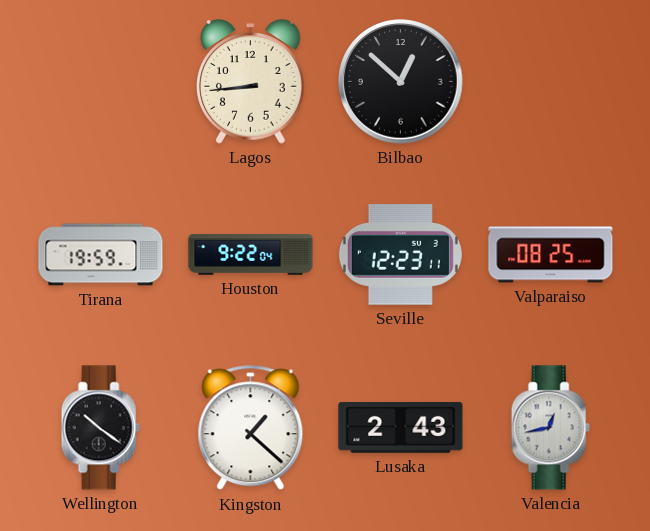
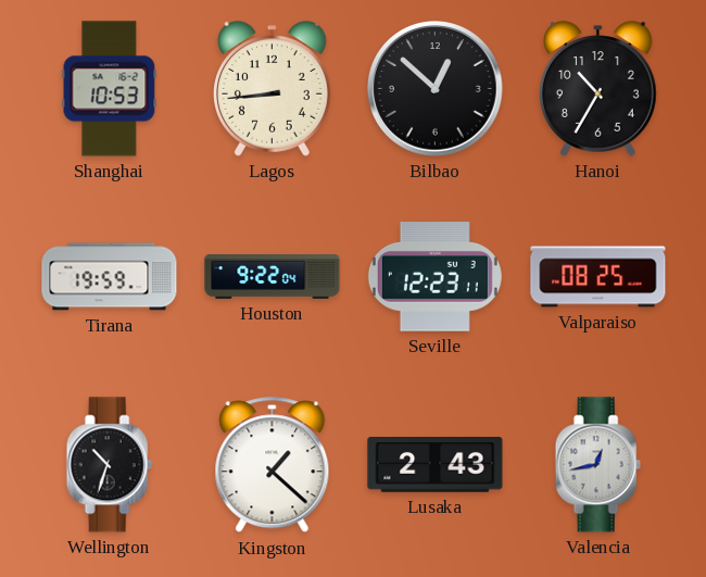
Shanghai: none -> 10:53
Hanoi: none -> 10:35
Wellington: 10:21 -> 10:33
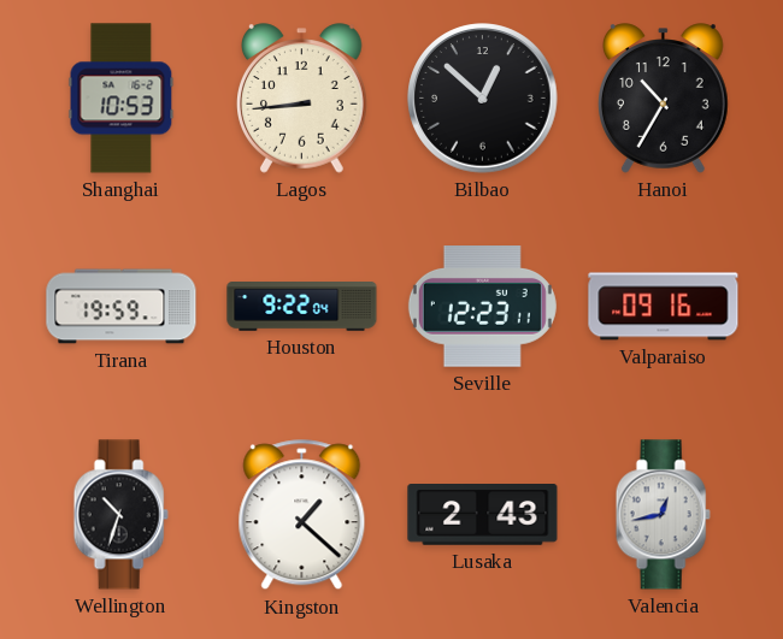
Valparaiso: 08:25 -> 09:16
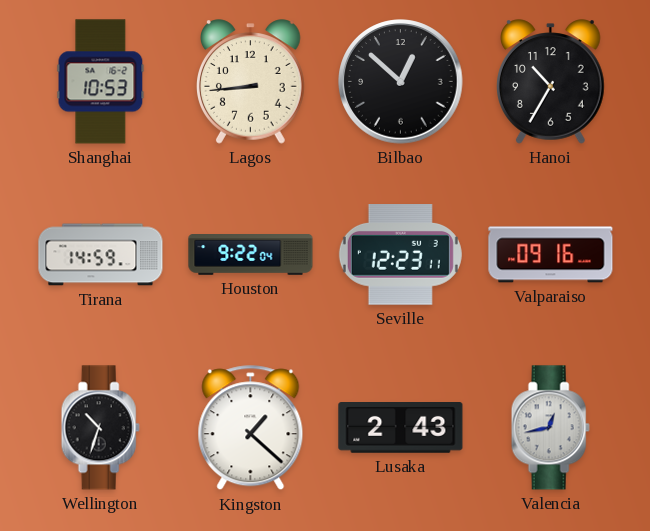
Tirana: 19:59 -> 14:59
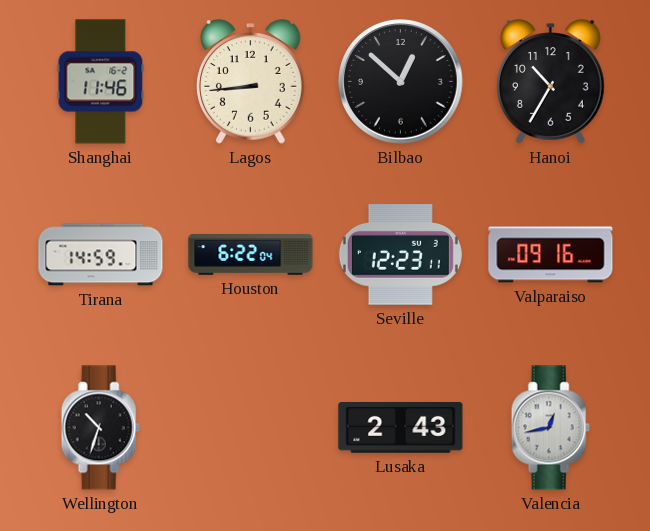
Shanghai: 10:53 -> 11:46
Houston: 9:22 -> 6:22
Kingston: 1:22 -> none
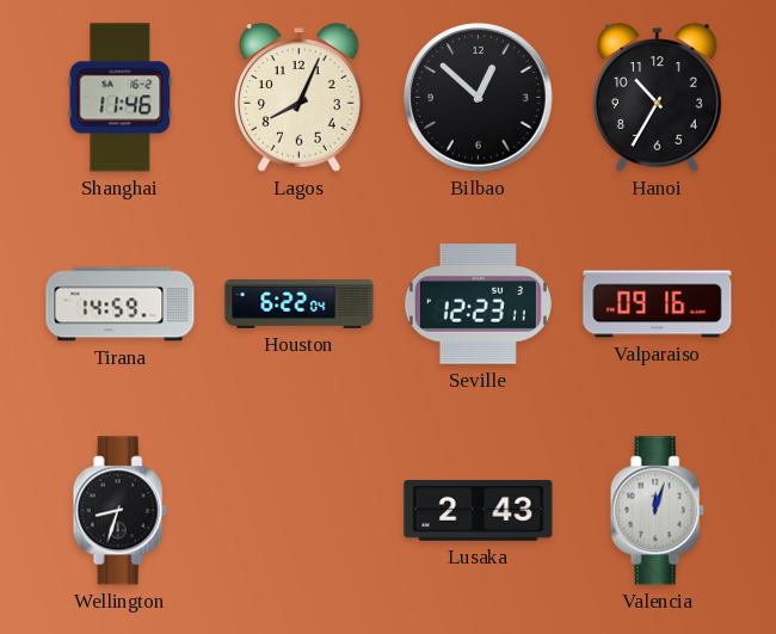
Lagos: 8:44 -> 8:04
Wellington: 10:33 -> 8:33
Valencia: 12:43 -> 12:03
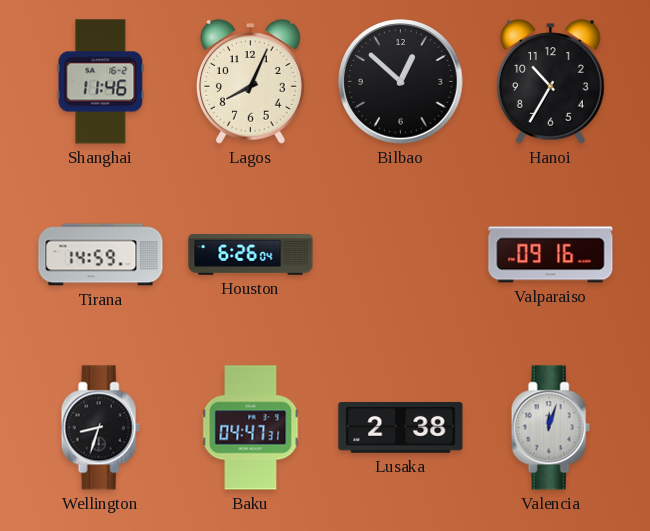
Houston: 6:22 -> 6:26
Seville: 12:23 -> none
Baku: none -> 04:47
Lusaka: 2:43 -> 2:38
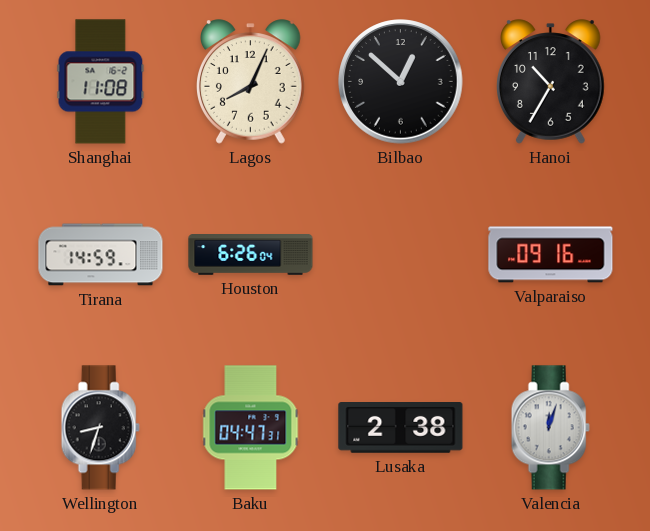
Shanghai: 11:46 -> 11:08
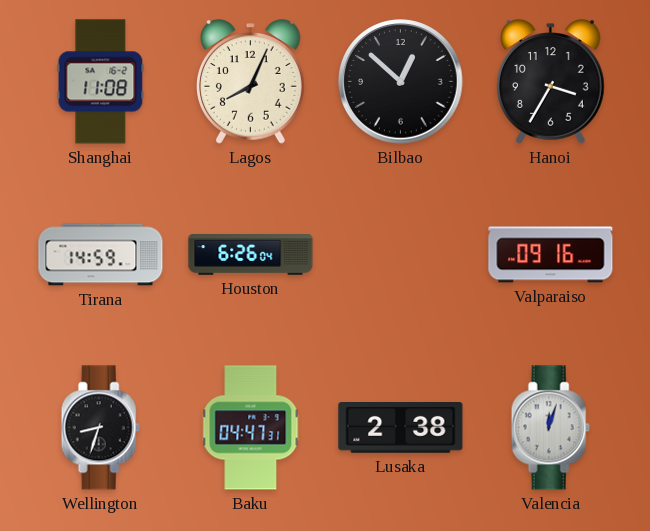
Hanoi: 10:35 -> 3:35
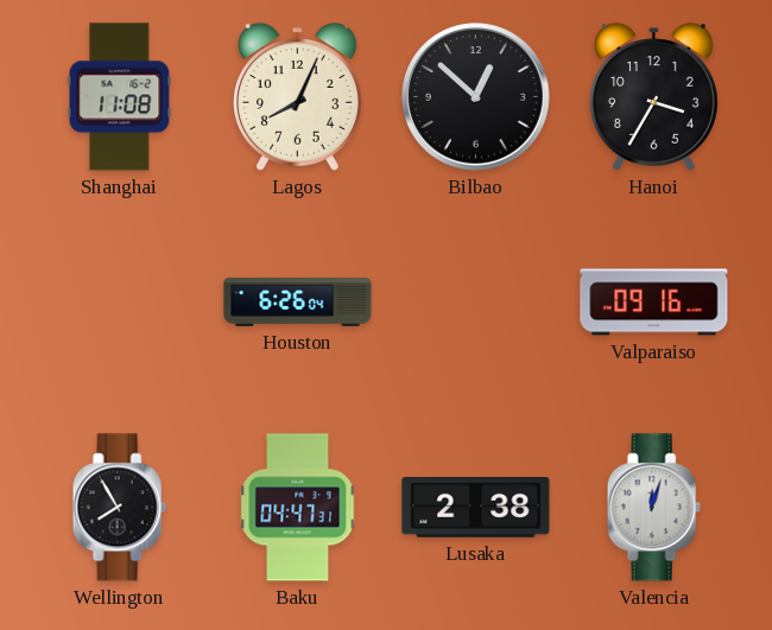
Tirana: 14:59 -> none
Wellington: 8:33 -> 7:55
